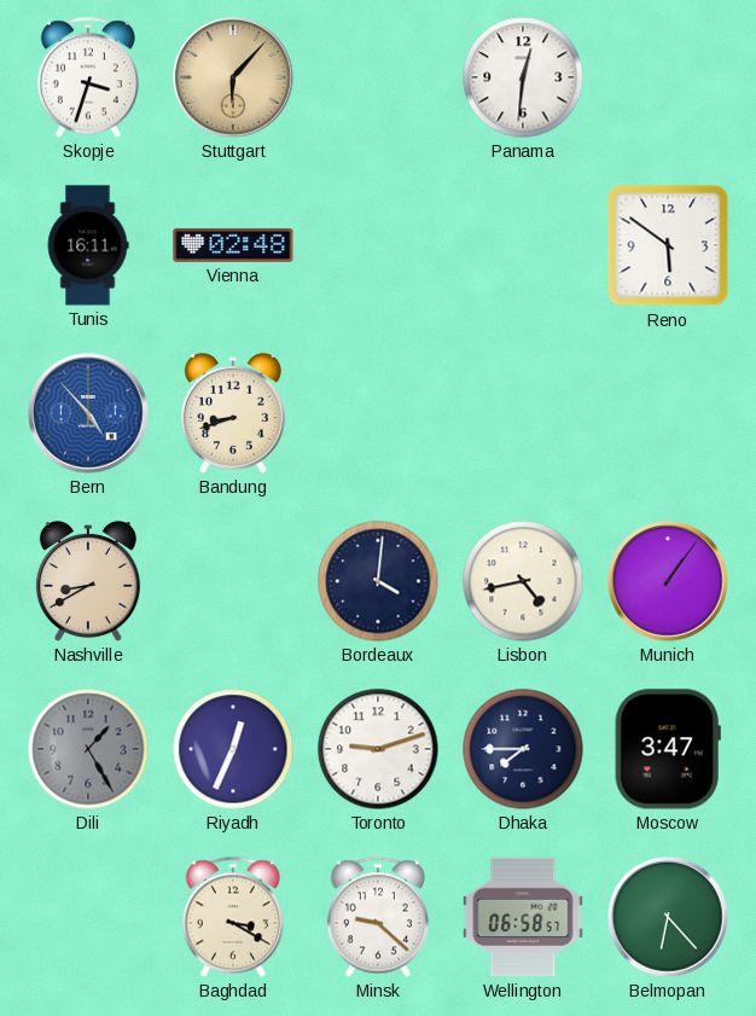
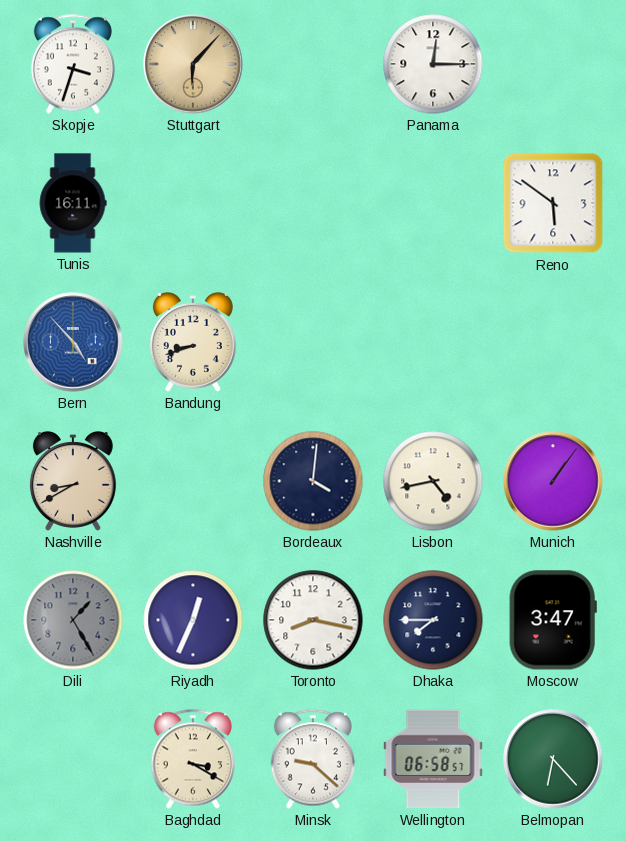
Panama: 12:31 -> 12:15
Vienna: 02:48 -> none
Toronto: 9:12 -> 8:17
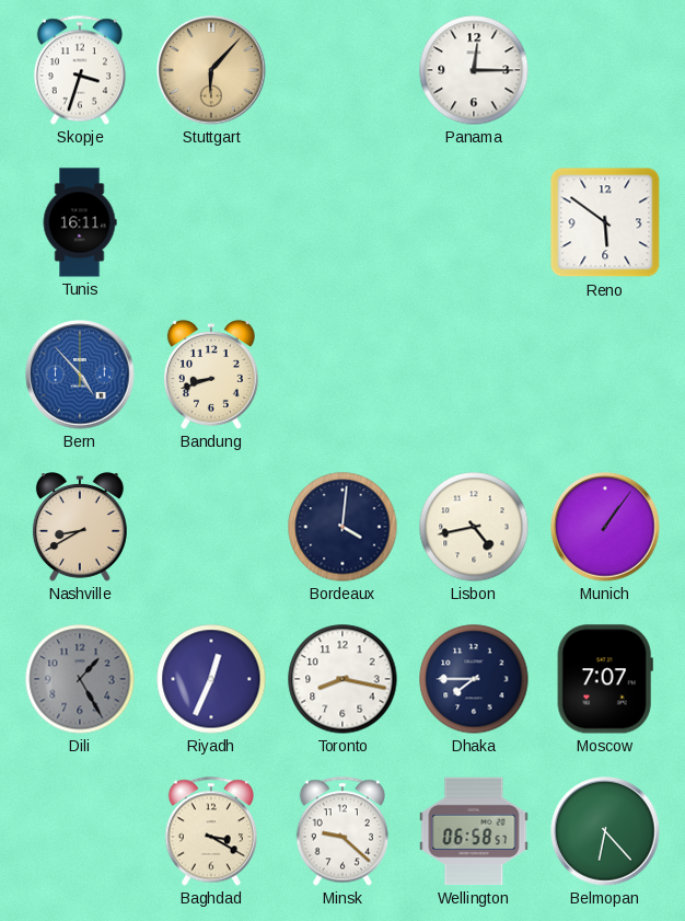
Moscow: 3:47 -> 7:07
